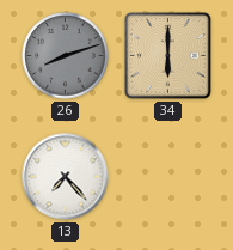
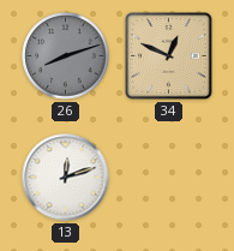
34: 6:00 -> 12:49
13: 7:23 -> 12:12
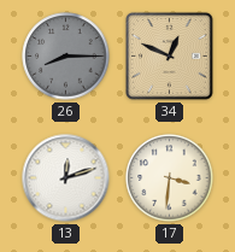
26: 8:12 -> 8:15
17: none -> 3:31
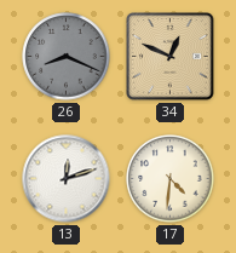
26: 8:15 -> 8:19
17: 3:31 -> 4:31
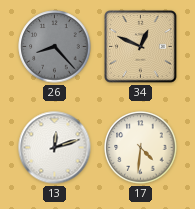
26: 8:19 -> 8:23
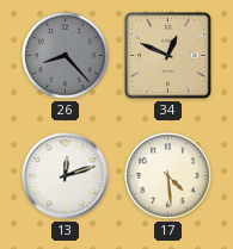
17: 4:31 -> 4:29
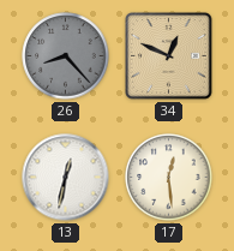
13: 12:12 -> 12:32
17: 4:29 -> 12:29
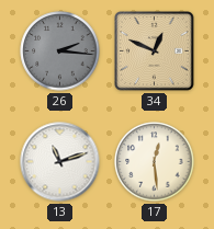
26: 8:23 -> 2:16
13: 12:32 -> 11:12
